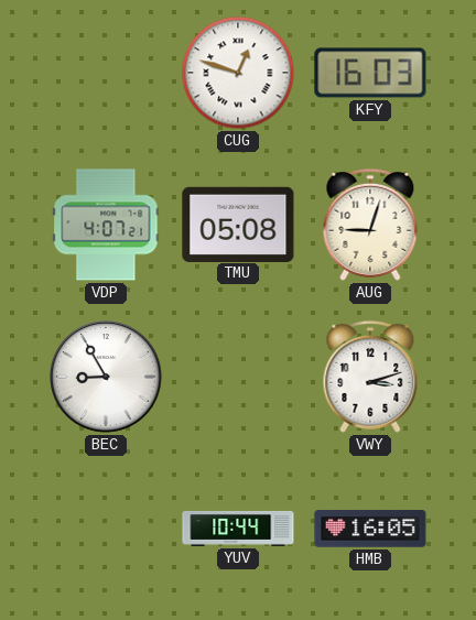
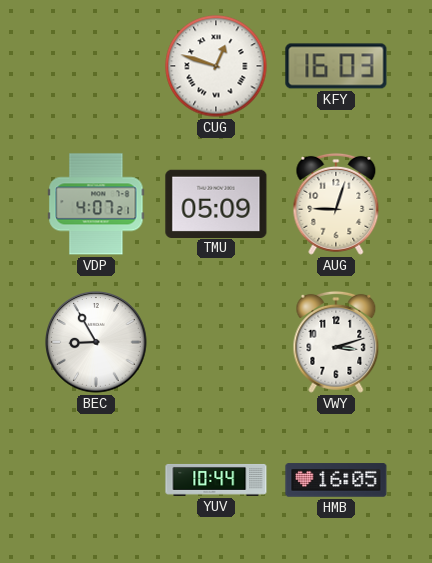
TMU: 05:08 -> 05:09
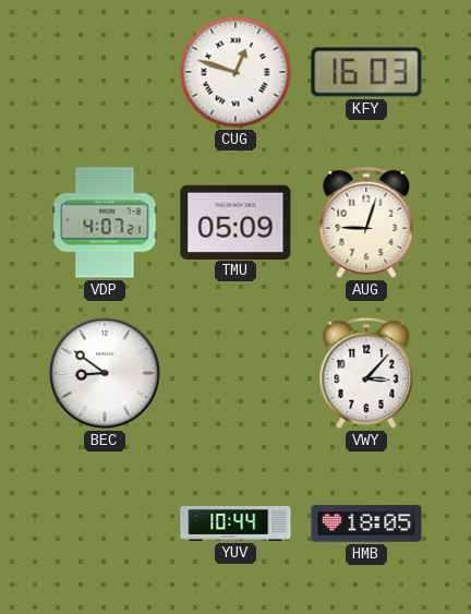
BEC: 8:55 -> 8:51
VWY: 3:12 -> 3:07
HMB: 16:05 -> 18:05
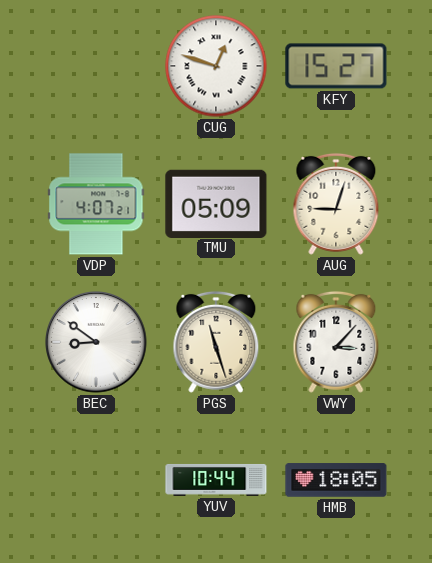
KFY: 16:03 -> 15:27
PGS: none -> 11:27
